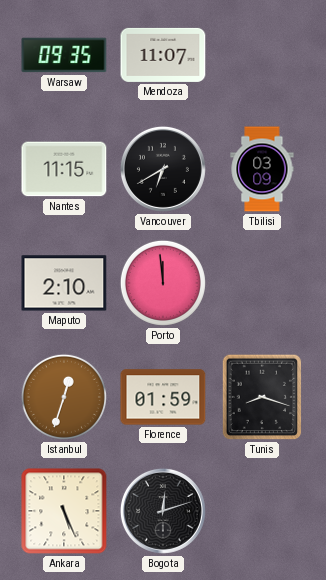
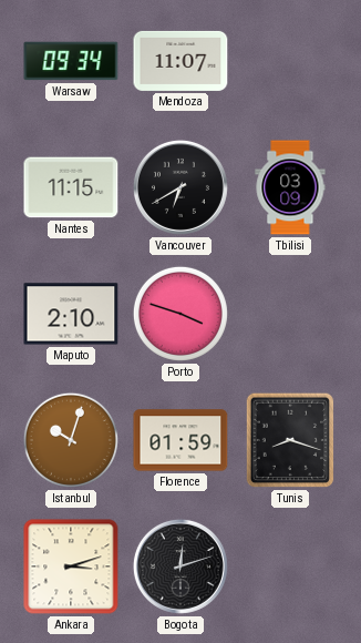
Warsaw: 09:35 -> 09:34
Porto: 11:59 -> 3:48
Istanbul: 12:33 -> 10:03
Ankara: 5:26 -> 3:12
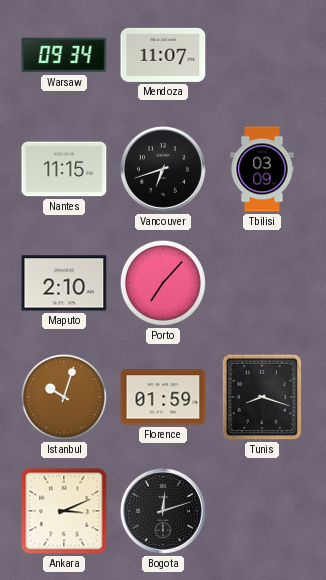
Vancouver: 6:40 -> 6:42
Porto: 3:48 -> 7:07
Ankara: 3:12 -> 3:11
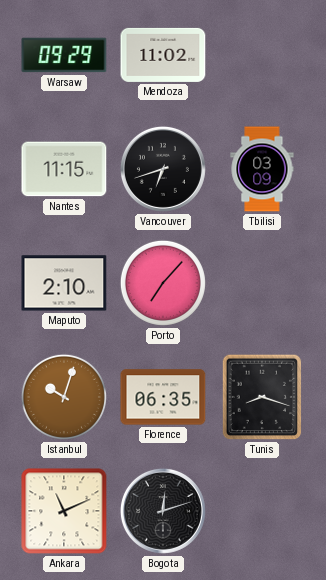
Warsaw: 09:34 -> 09:29
Mendoza: 11:07 -> 11:02
Florence: 01:59 -> 06:35
Ankara: 3:11 -> 11:11
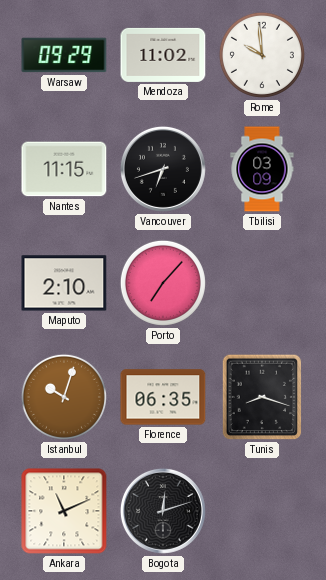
Rome: none -> 9:59
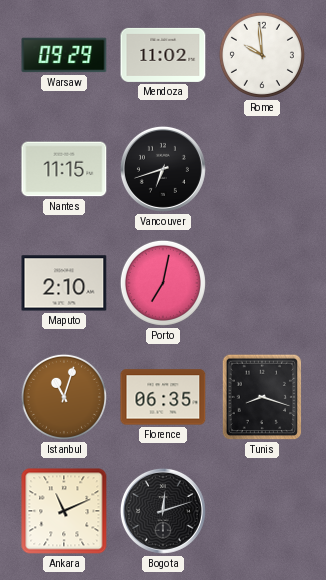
Tbilisi: 03:09 -> none
Porto: 7:07 -> 7:02
Istanbul: 10:03 -> 11:03
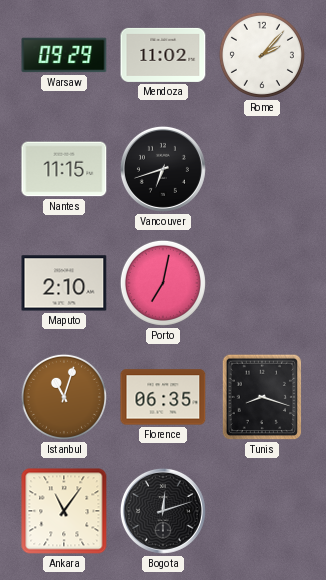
Rome: 9:59 -> 2:07
Ankara: 11:11 -> 11:06
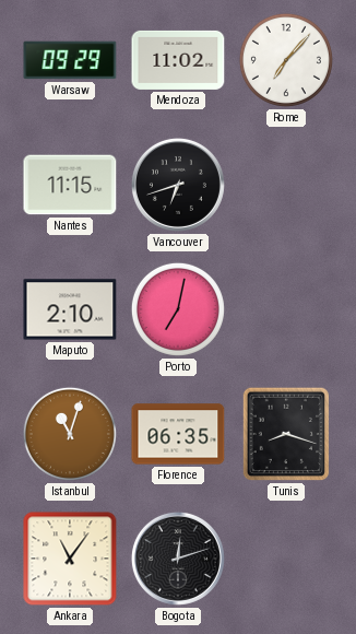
Rome: 2:07 -> 7:07
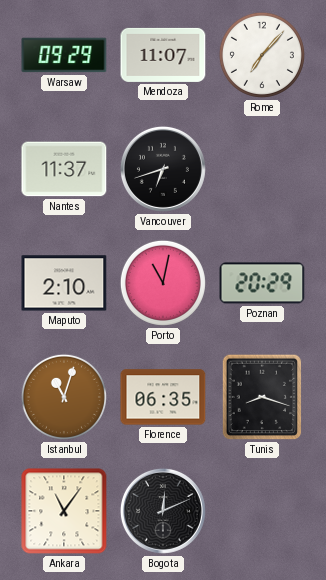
Mendoza: 11:02 -> 11:07
Nantes: 11:15 -> 11:37
Porto: 7:02 -> 11:02
Poznan: none -> 20:29
Bogota: 12:12 -> 12:11
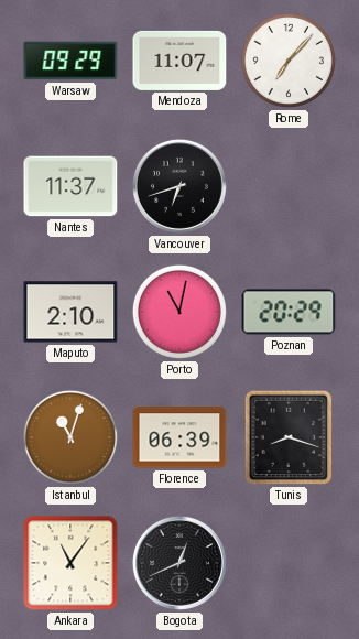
Florence: 06:35 -> 06:39
Bogota: 12:11 -> 12:41
